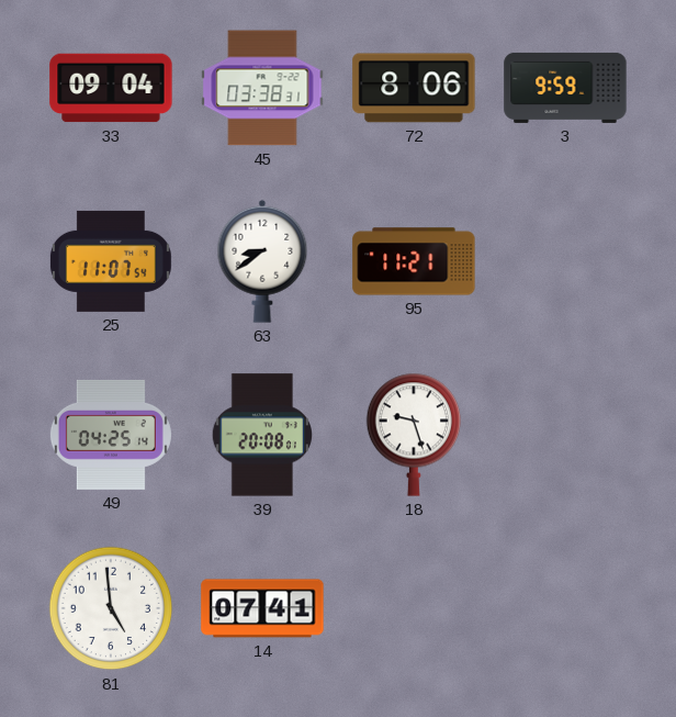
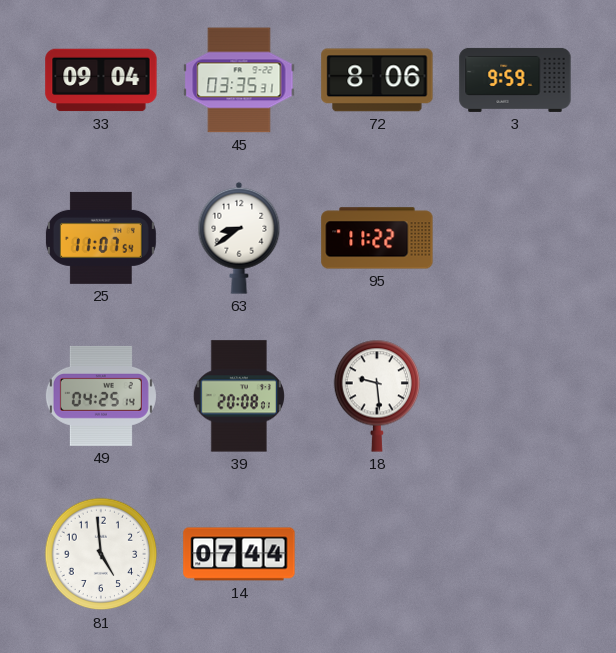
45: 03:38 -> 03:35
95: 11:21 -> 11:22
18: 9:27 -> 9:29
14: 07:41 -> 07:44
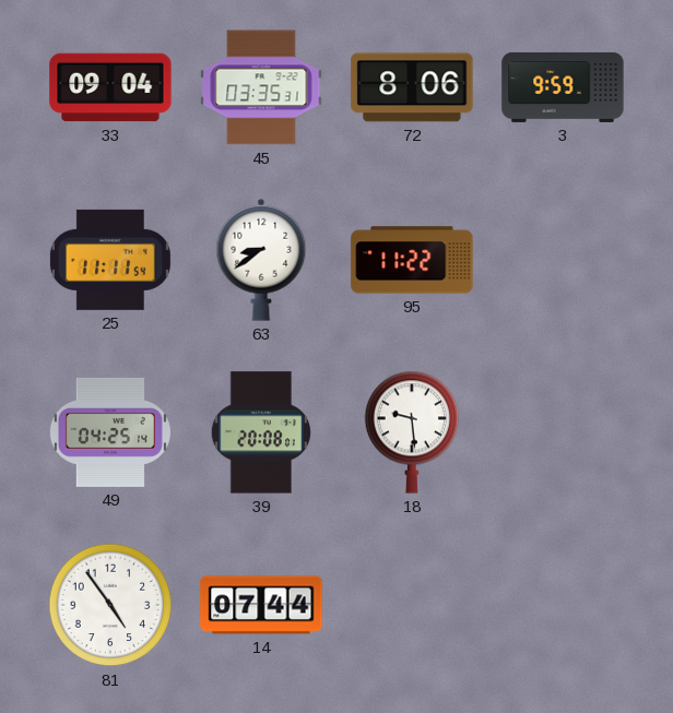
25: 11:07 -> 11:11
81: 4:59 -> 4:54
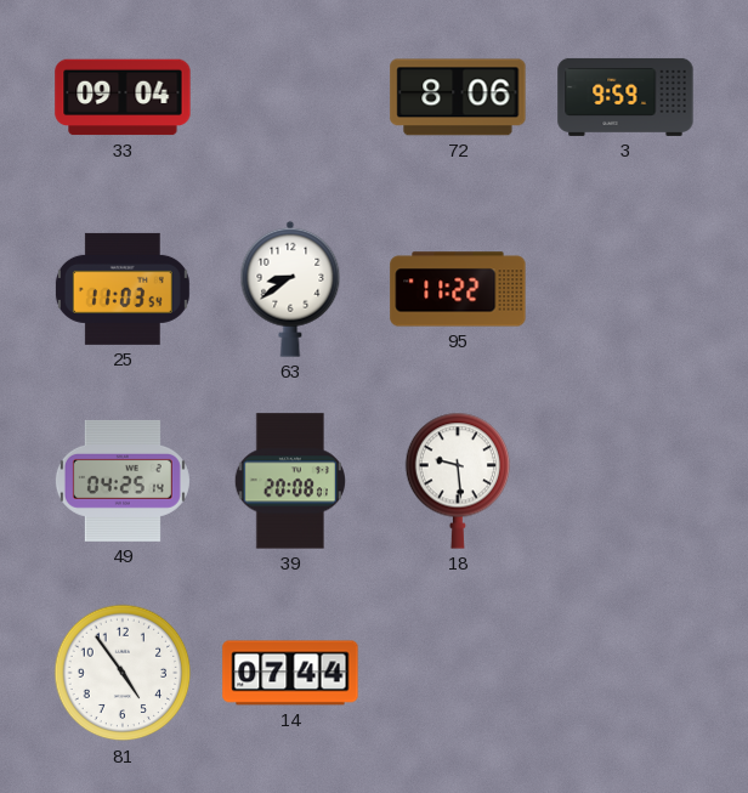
45: 03:35 -> none
25: 11:11 -> 11:03
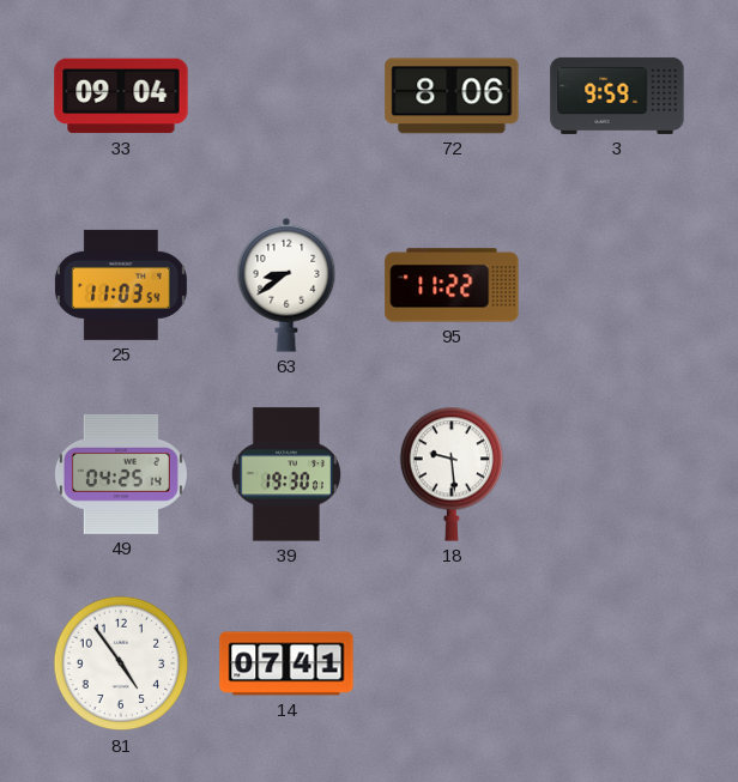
39: 20:08 -> 19:30
14: 07:44 -> 07:41
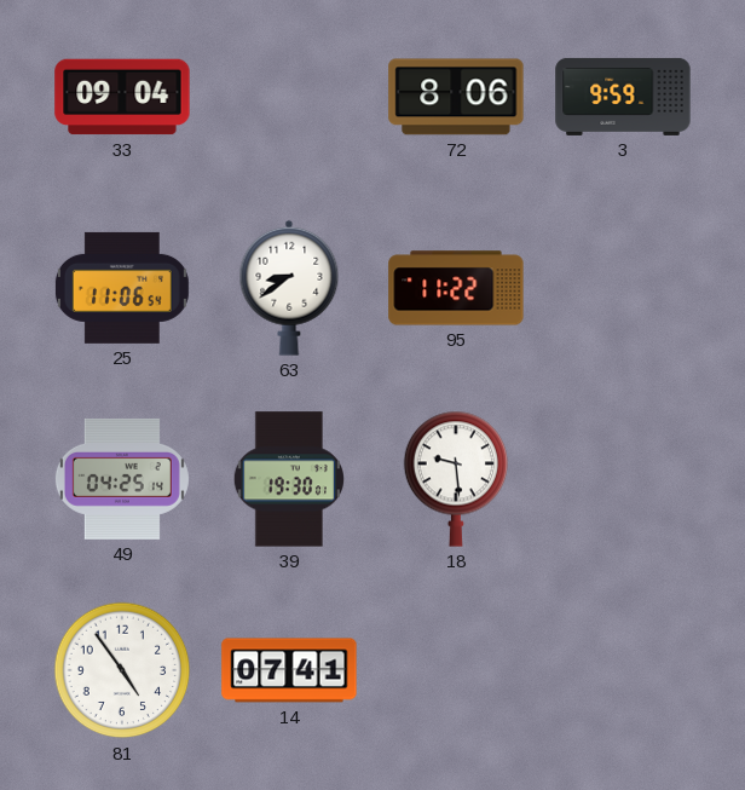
25: 11:03 -> 11:06
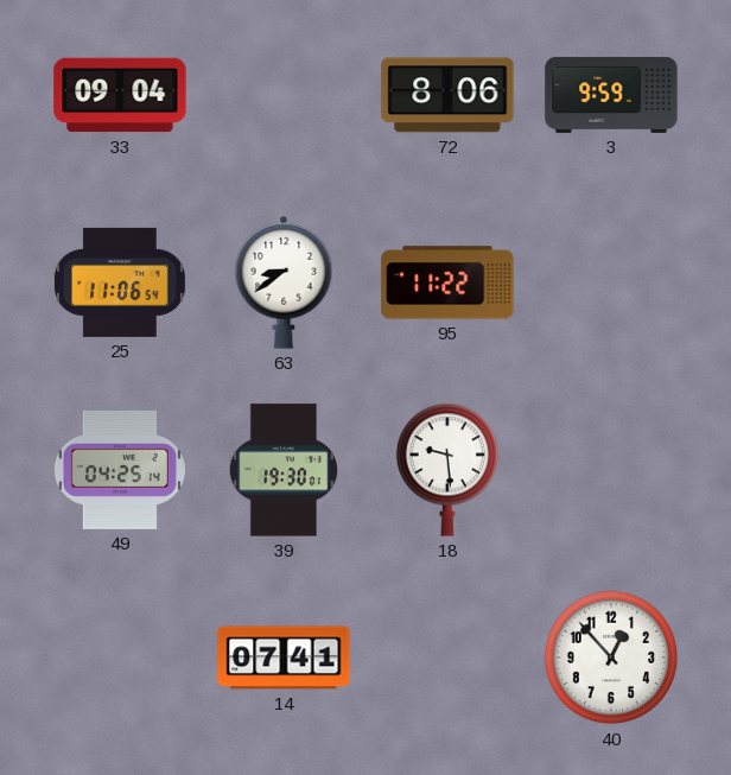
81: 4:54 -> none
40: none -> 12:53
